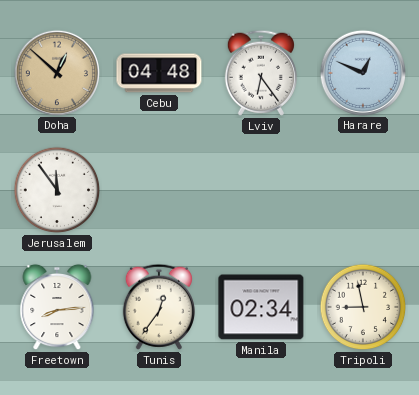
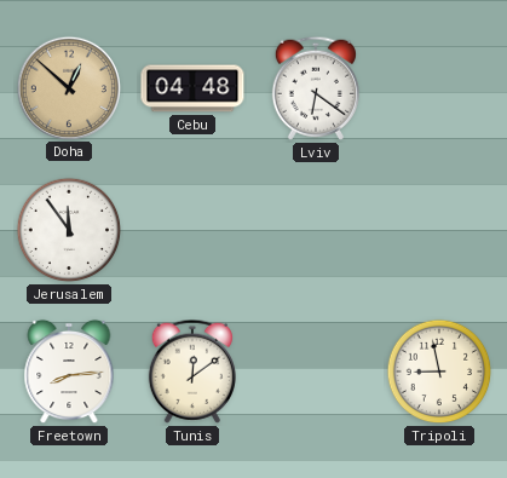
Lviv: 6:24 -> 6:21
Harare: 12:49 -> none
Tunis: 12:36 -> 12:09
Manila: 02:34 -> none
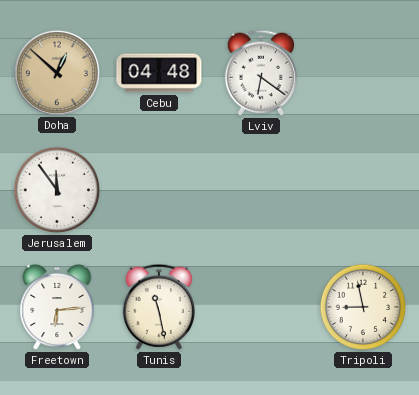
Freetown: 8:14 -> 6:14
Tunis: 12:09 -> 11:28
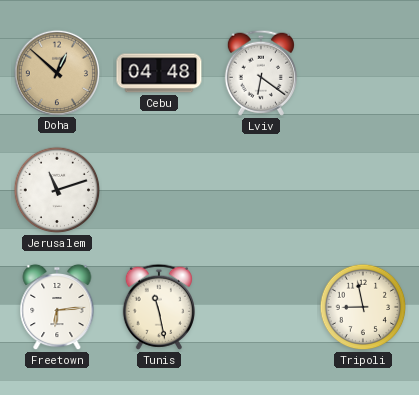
Jerusalem: 11:54 -> 11:12
